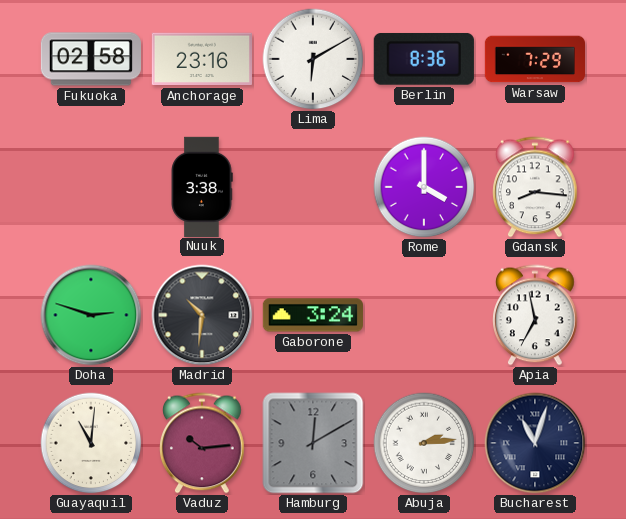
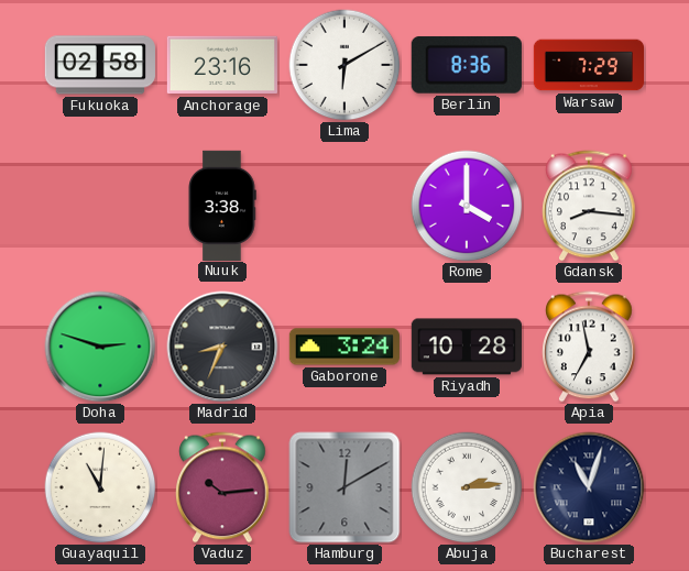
Madrid: 10:31 -> 8:34
Riyadh: none -> 10:28
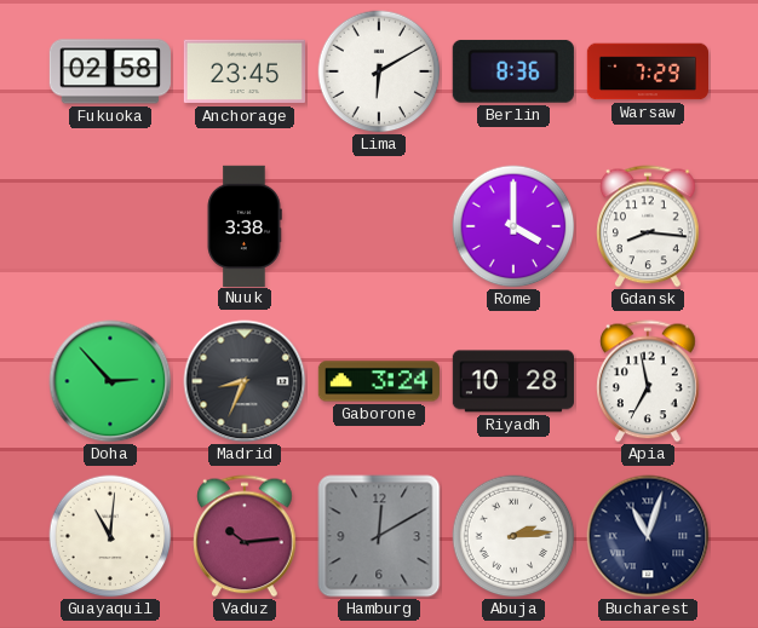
Anchorage: 23:16 -> 23:45
Doha: 2:48 -> 2:53
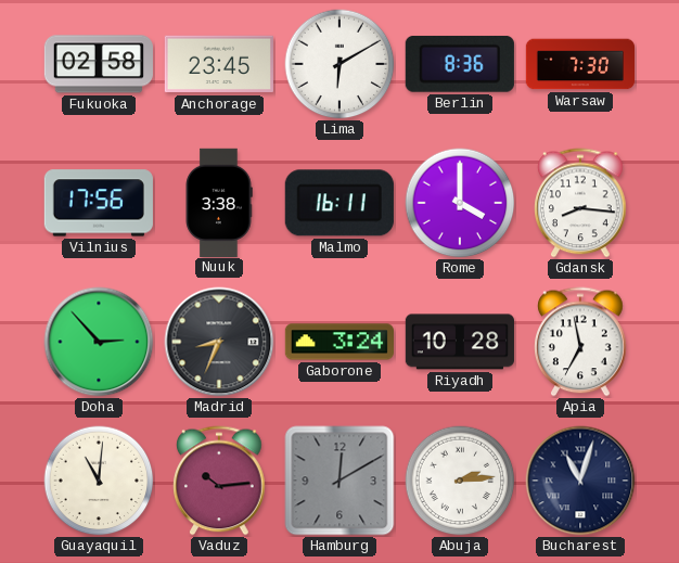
Warsaw: 7:29 -> 7:30
Vilnius: none -> 17:56
Malmo: none -> 16:11
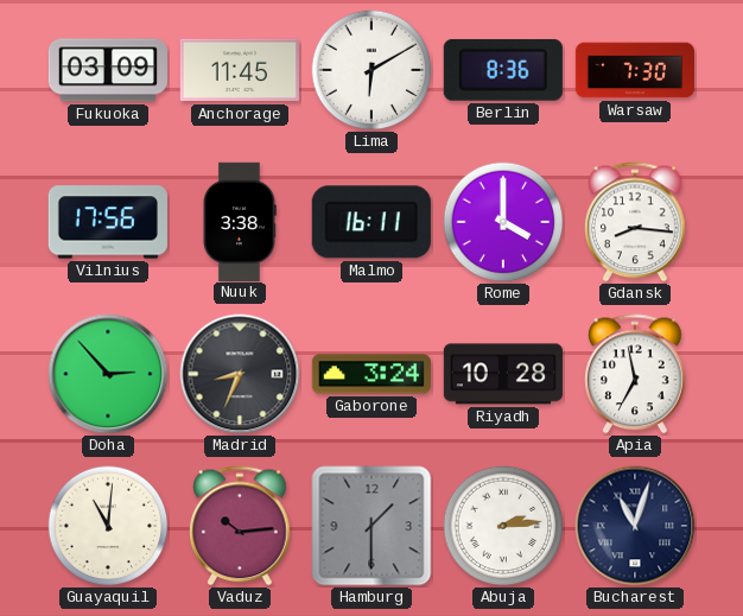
Fukuoka: 02:58 -> 03:09
Anchorage: 23:45 -> 11:45
Hamburg: 12:10 -> 1:30
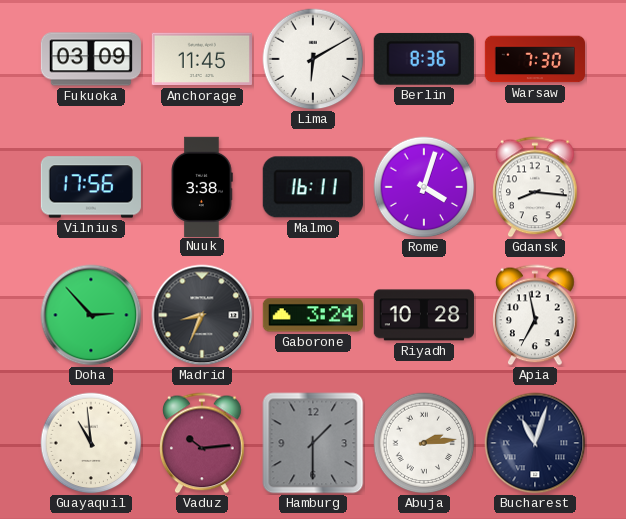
Rome: 4:00 -> 4:03
Guayaquil: 11:01 -> 10:59
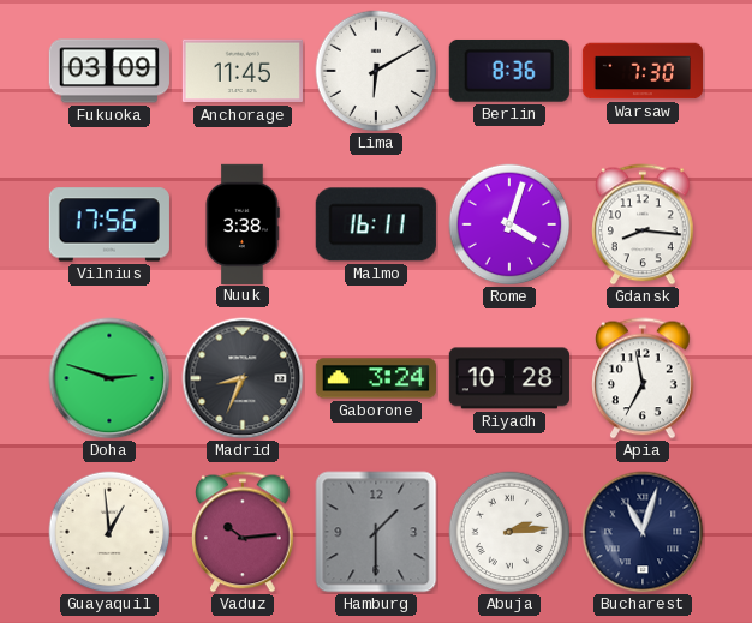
Doha: 2:53 -> 2:48
Guayaquil: 10:59 -> 12:59
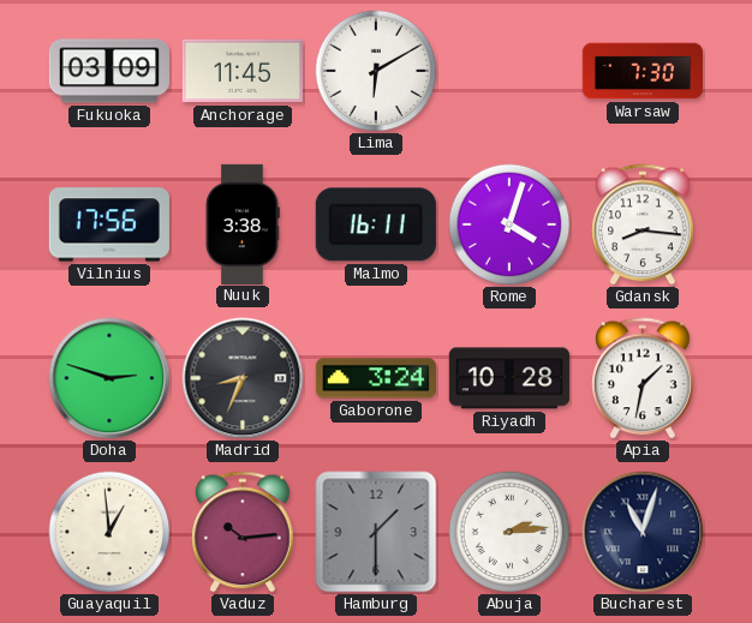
Berlin: 8:36 -> none
Apia: 6:58 -> 1:32
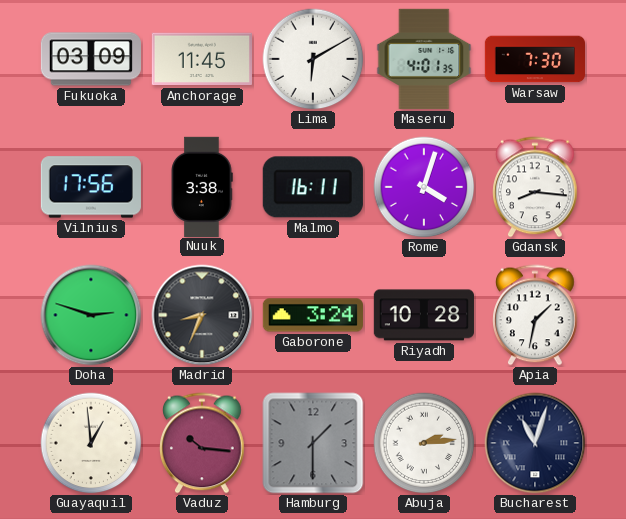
Maseru: none -> 4:01
Vaduz: 10:14 -> 10:16
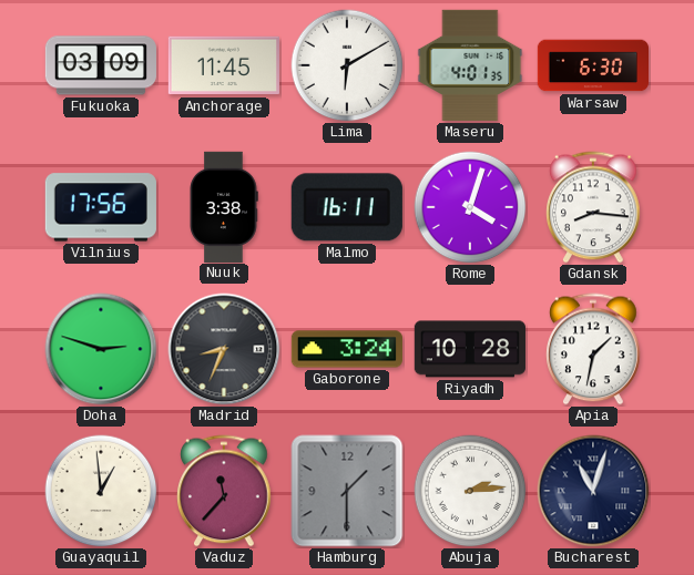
Warsaw: 7:30 -> 6:30
Vaduz: 10:16 -> 11:37
